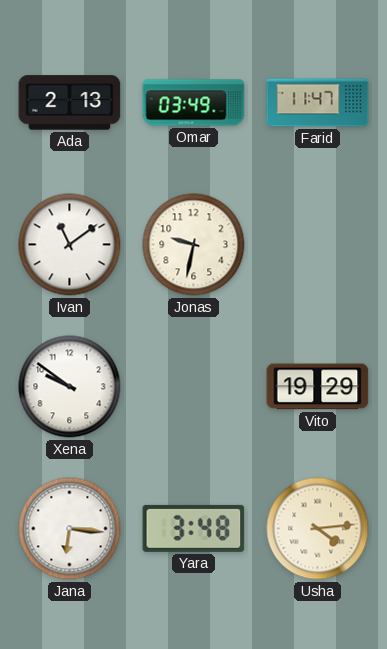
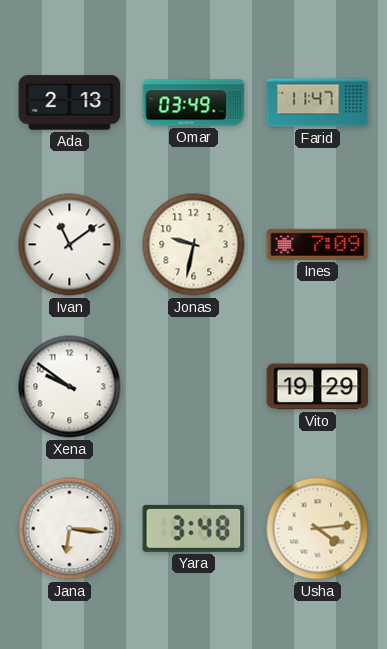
Ines: none -> 7:09
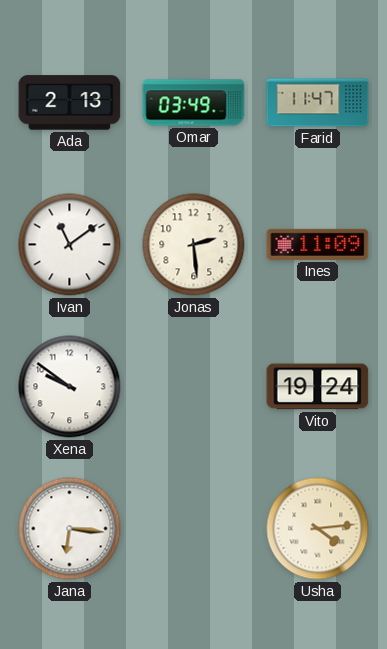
Jonas: 9:32 -> 2:29
Ines: 7:09 -> 11:09
Vito: 19:29 -> 19:24
Yara: 3:48 -> none
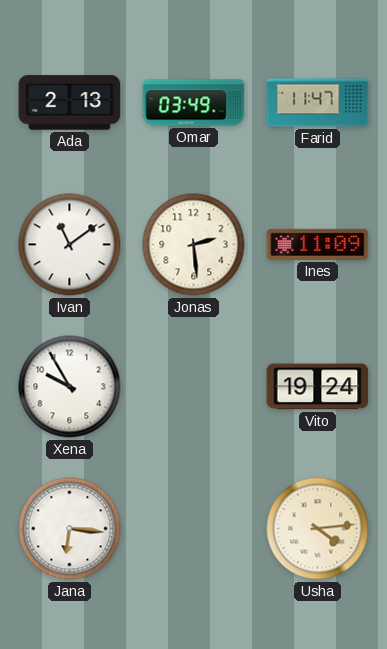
Xena: 9:51 -> 9:55
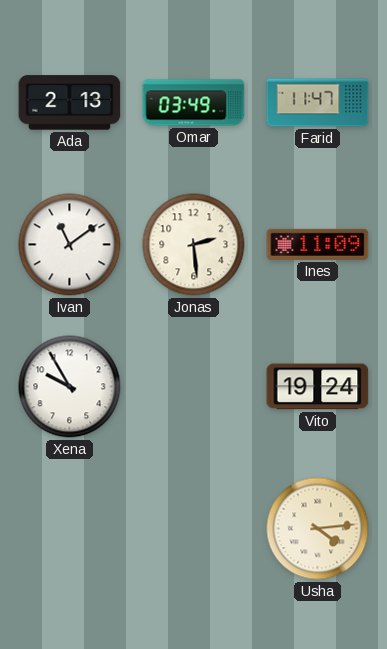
Jana: 6:16 -> none
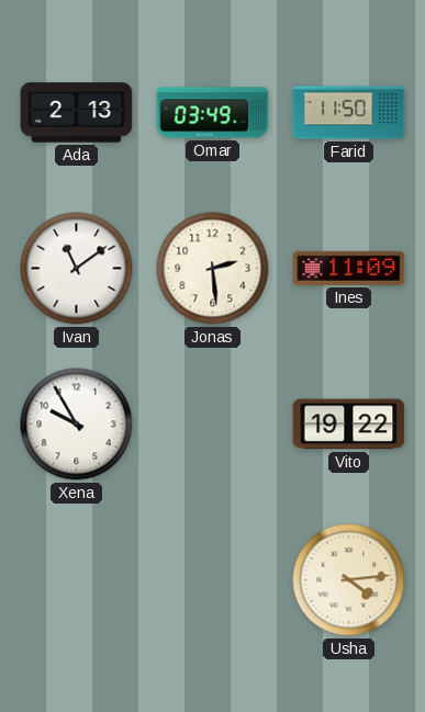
Farid: 11:47 -> 11:50
Vito: 19:24 -> 19:22
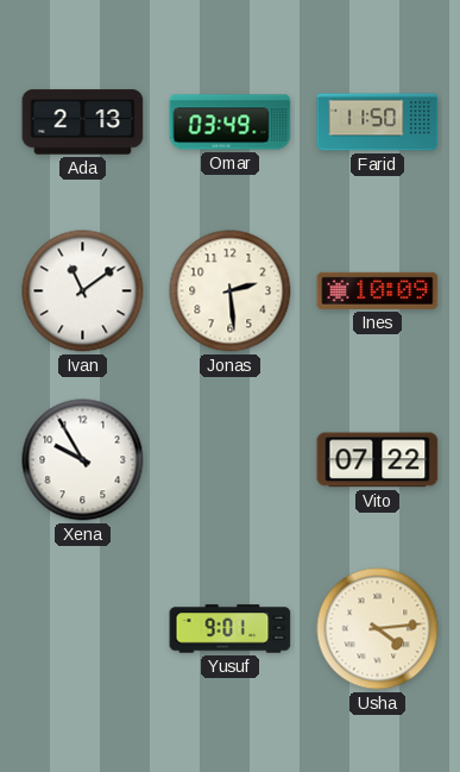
Ines: 11:09 -> 10:09
Vito: 19:22 -> 07:22
Yusuf: none -> 9:01
